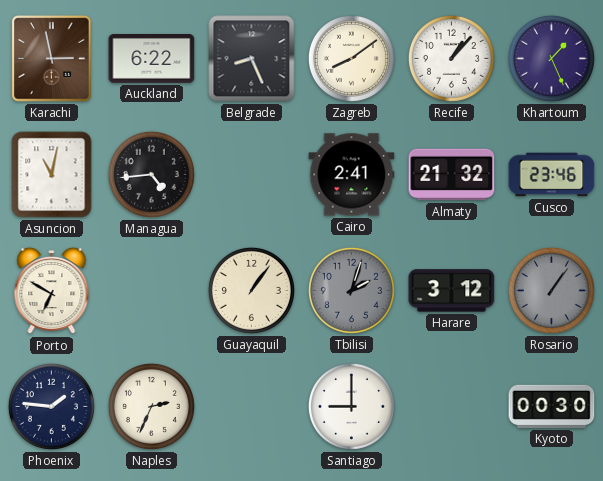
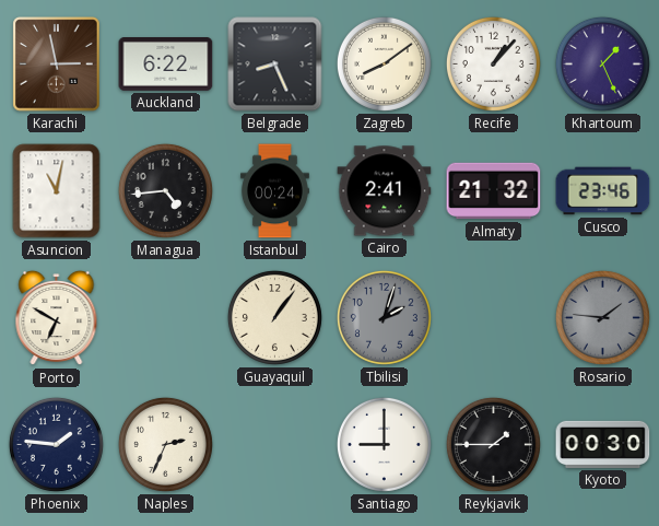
Istanbul: none -> 00:24
Harare: 3:12 -> none
Rosario: 1:06 -> 1:46
Reykjavik: none -> 1:45
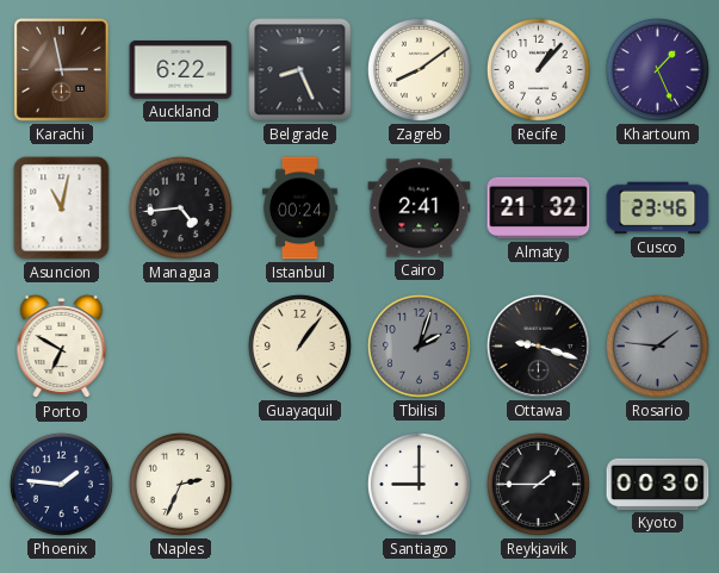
Ottawa: none -> 9:18
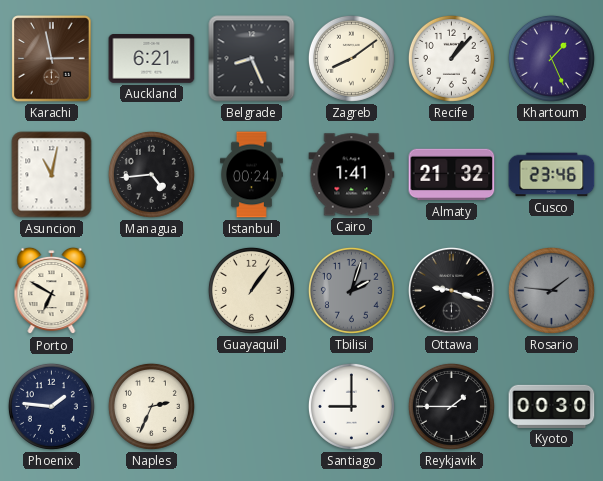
Auckland: 6:22 -> 6:21
Cairo: 2:41 -> 1:41
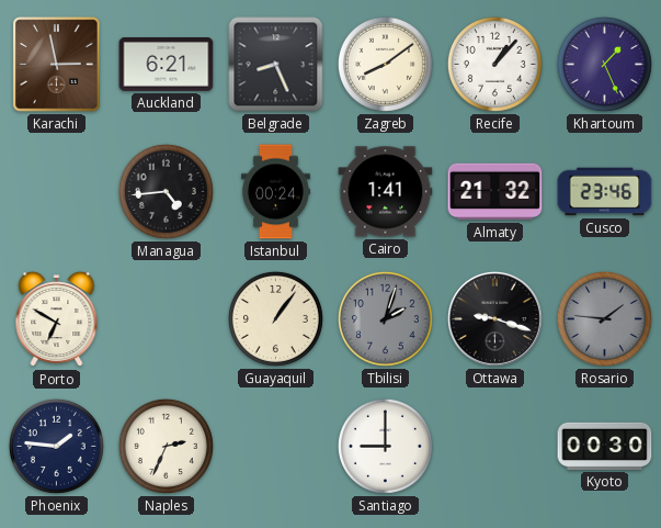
Asuncion: 11:02 -> none
Reykjavik: 1:45 -> none
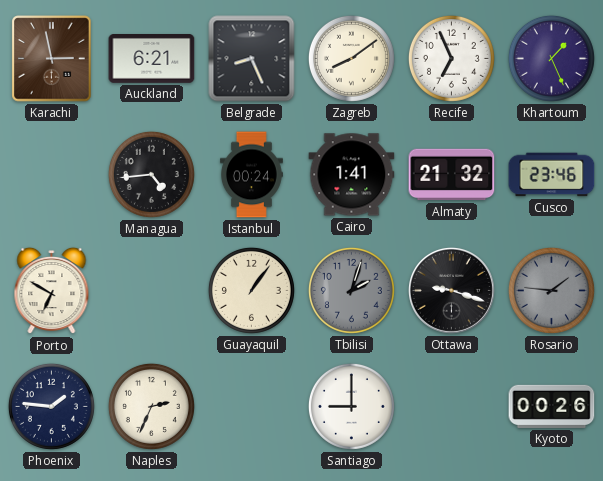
Recife: 1:07 -> 6:56
Kyoto: 00:30 -> 00:26
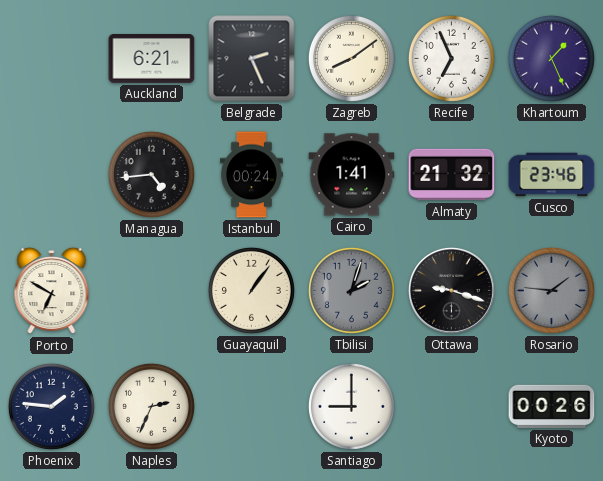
Karachi: 2:58 -> none
Belgrade: 8:26 -> 2:26
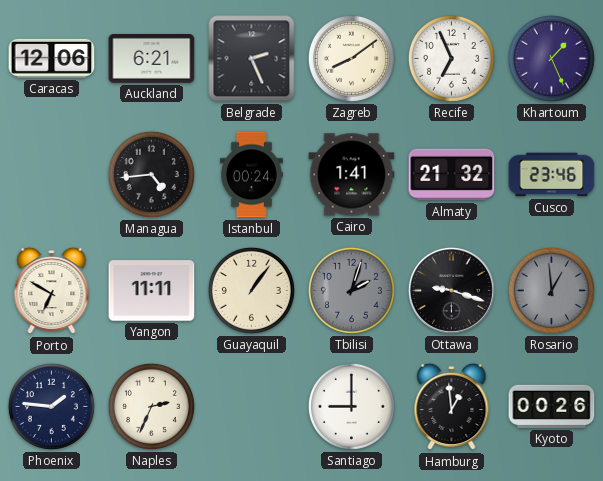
Caracas: none -> 12:06
Yangon: none -> 11:11
Rosario: 1:46 -> 12:59
Hamburg: none -> 12:59
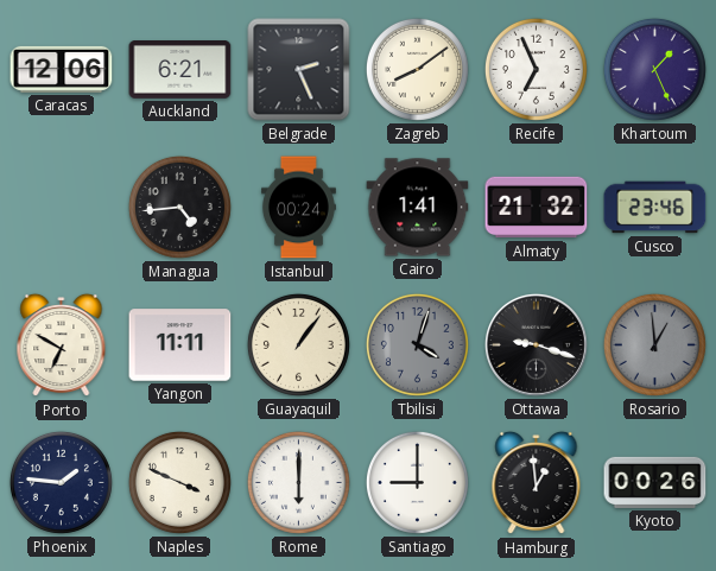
Tbilisi: 2:03 -> 4:03
Naples: 2:34 -> 3:49
Rome: none -> 6:00
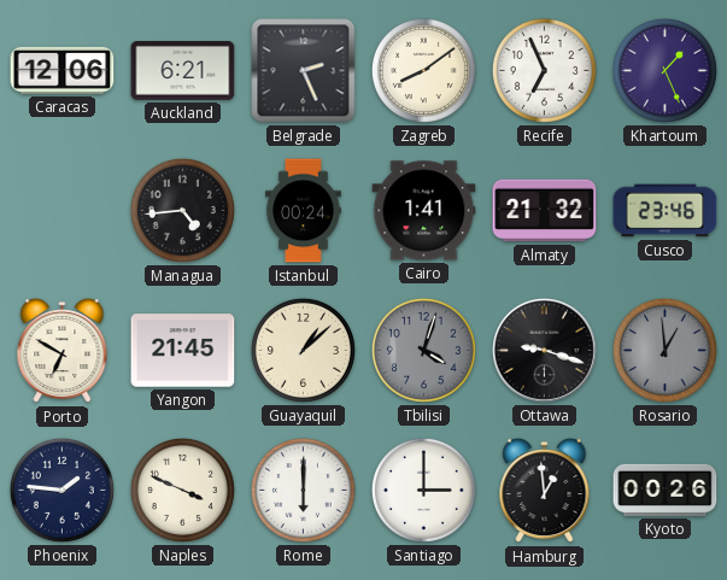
Yangon: 11:11 -> 21:45
Guayaquil: 1:06 -> 1:08
Santiago: 9:00 -> 3:00
